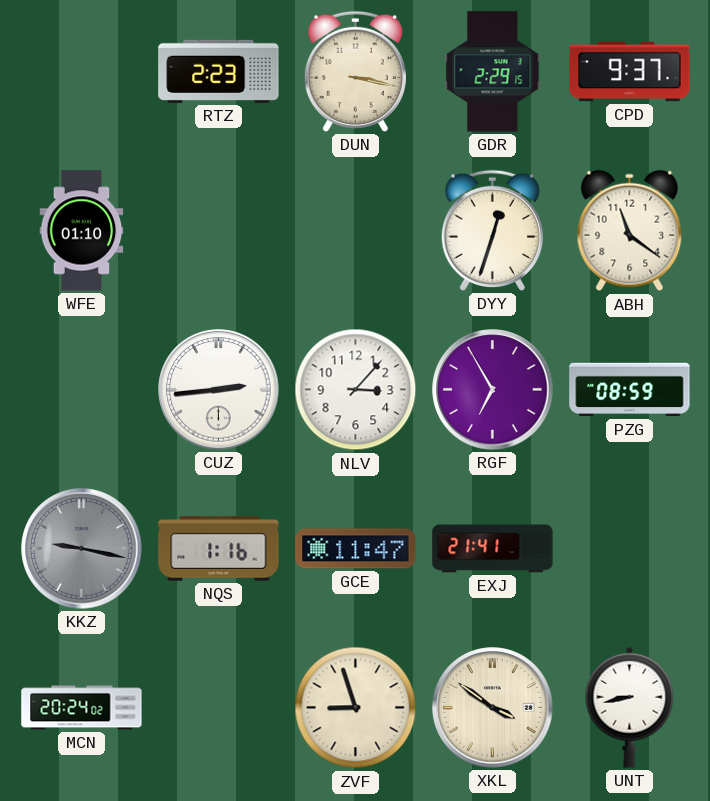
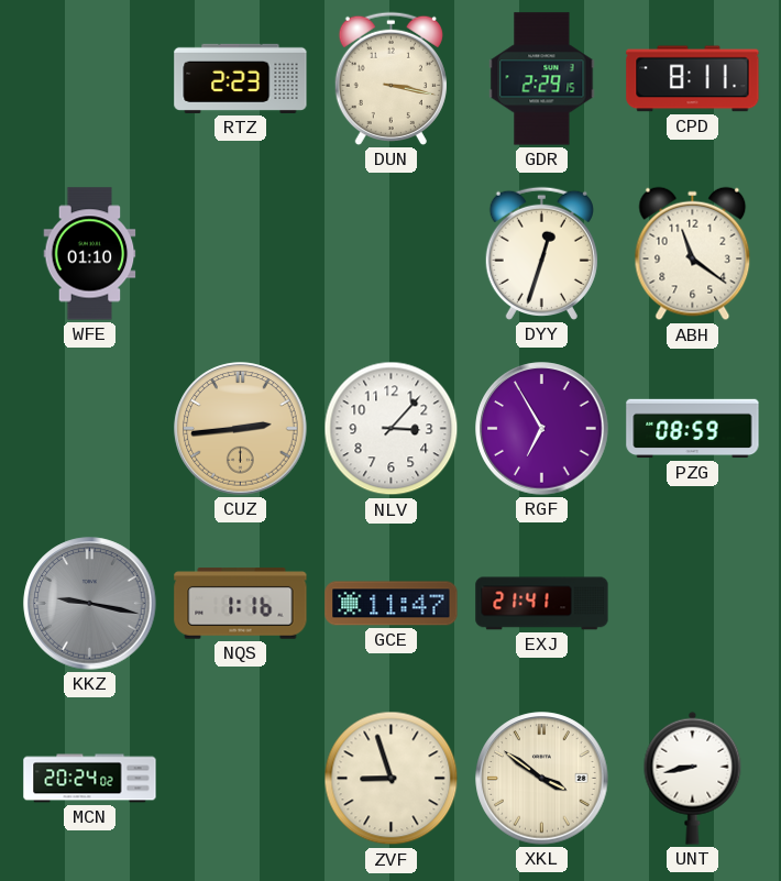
CPD: 9:37 -> 8:11
CUZ dial: white -> champagne
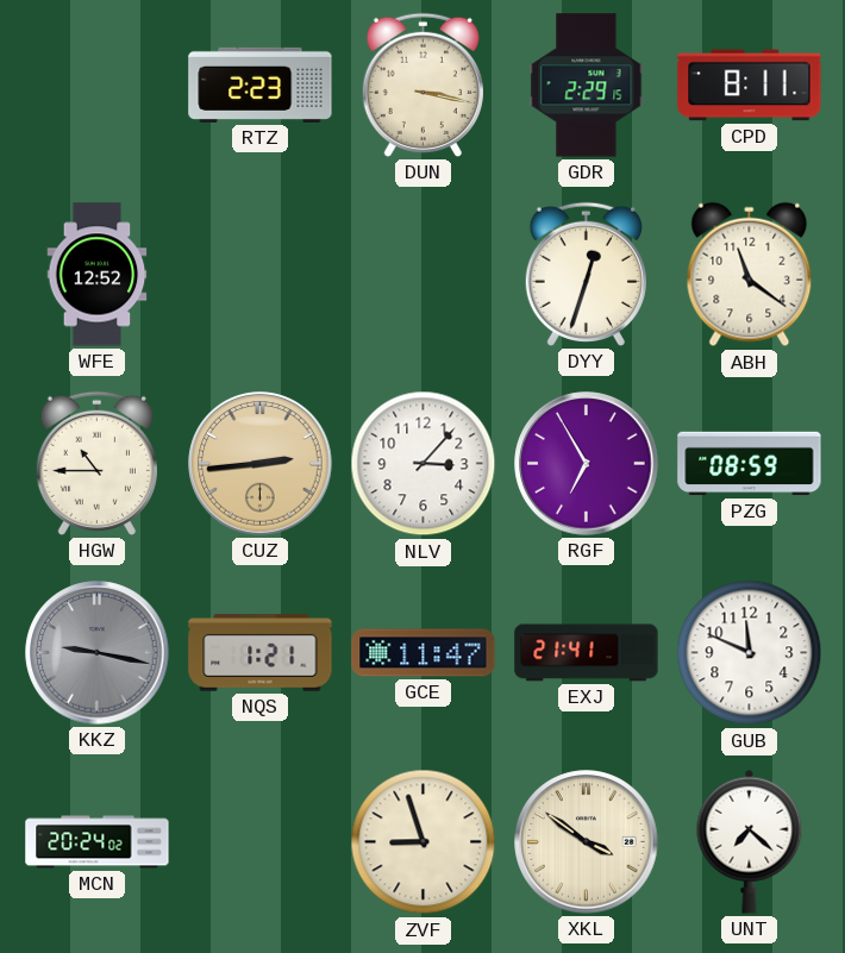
WFE: 01:10 -> 12:52
HGW: none -> 10:45
NQS: 1:16 -> 1:21
GUB: none -> 11:49
UNT: 8:43 -> 7:22
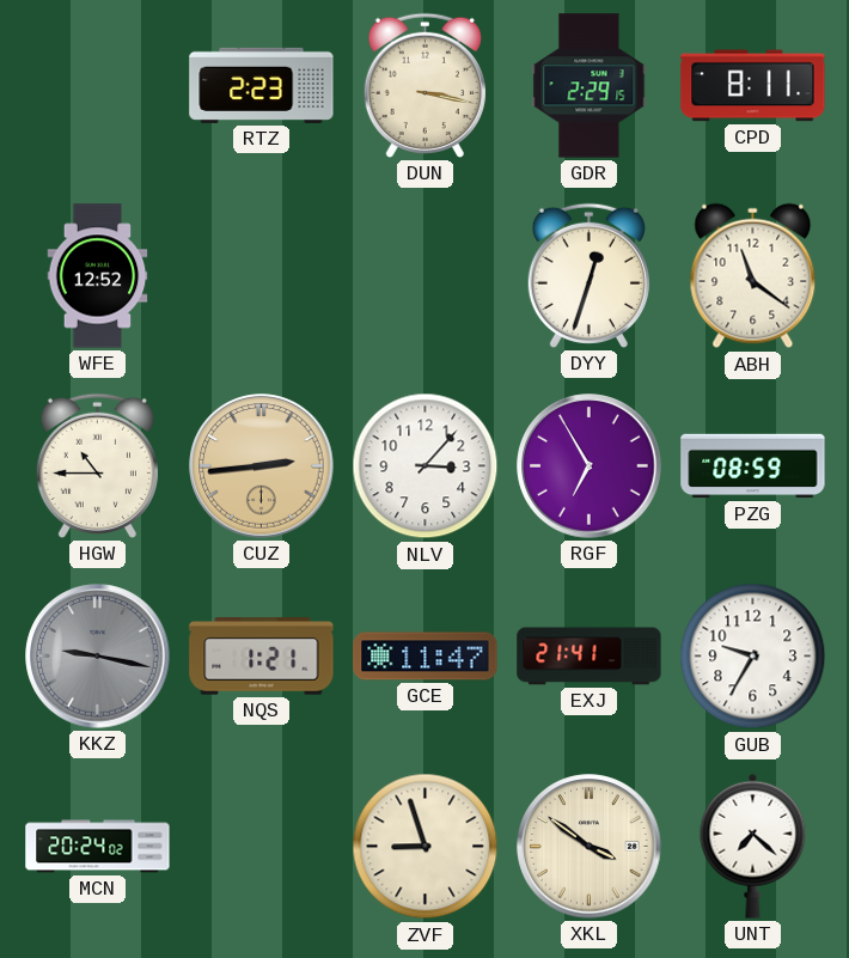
GUB: 11:49 -> 9:35
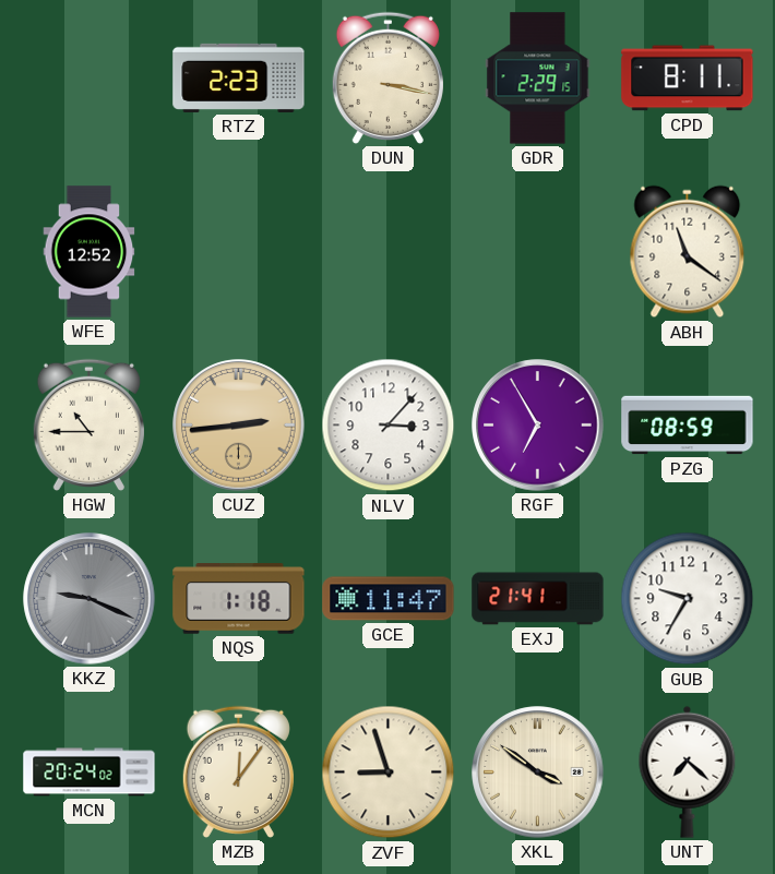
DYY: 12:33 -> none
KKZ: 9:17 -> 9:19
NQS: 1:21 -> 1:18
MZB: none -> 12:06
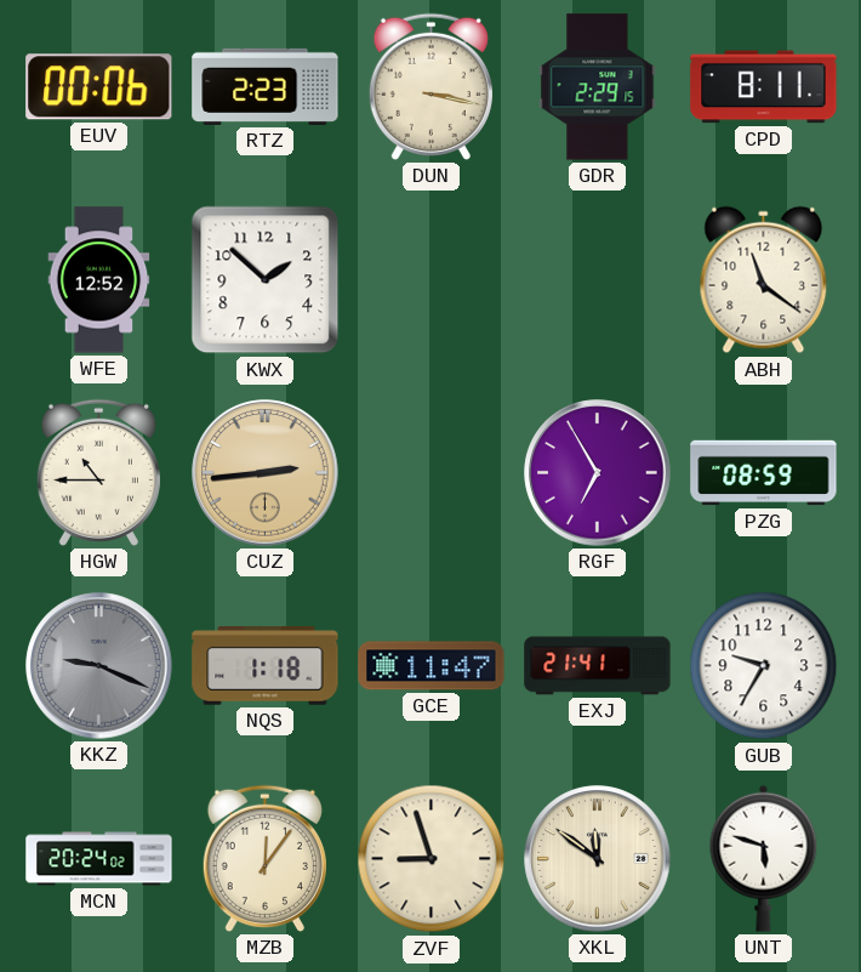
EUV: none -> 00:06
KWX: none -> 1:52
NLV: 3:07 -> none
XKL: 3:51 -> 11:51
UNT: 7:22 -> 5:48
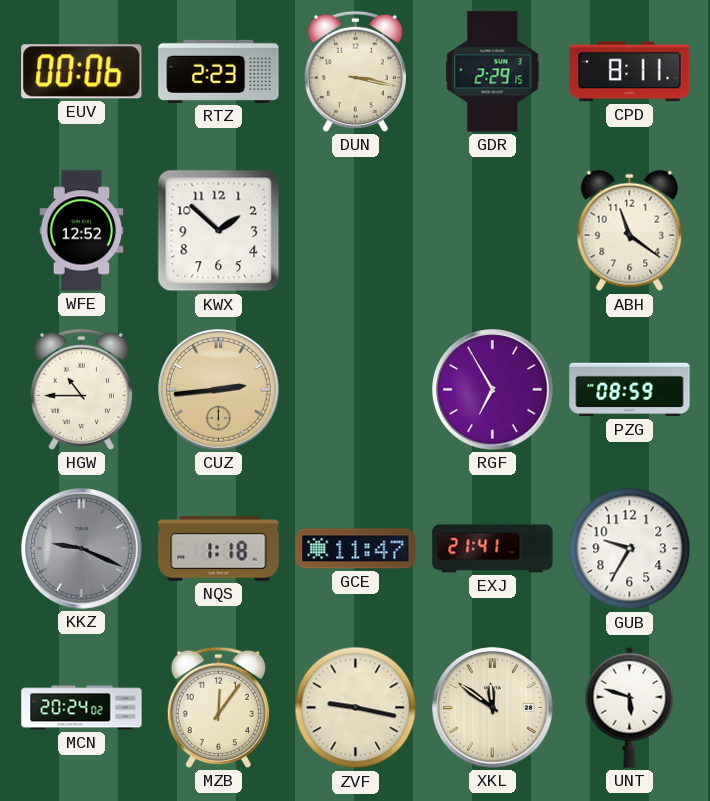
ZVF: 8:57 -> 9:17
